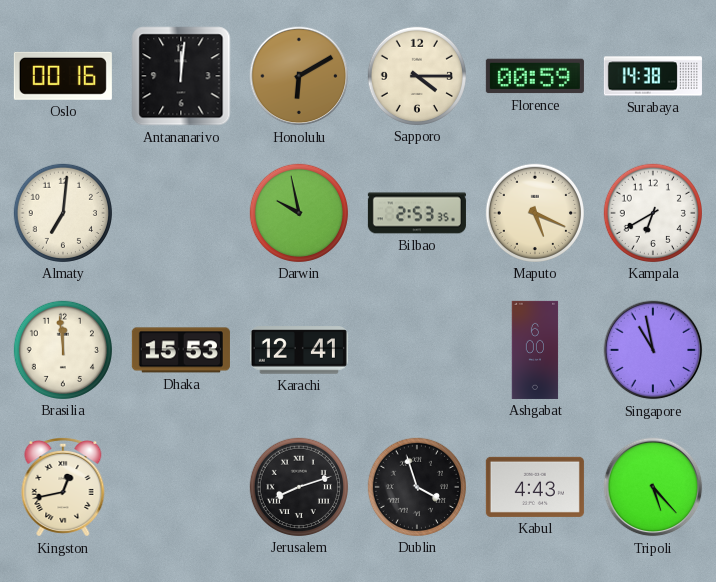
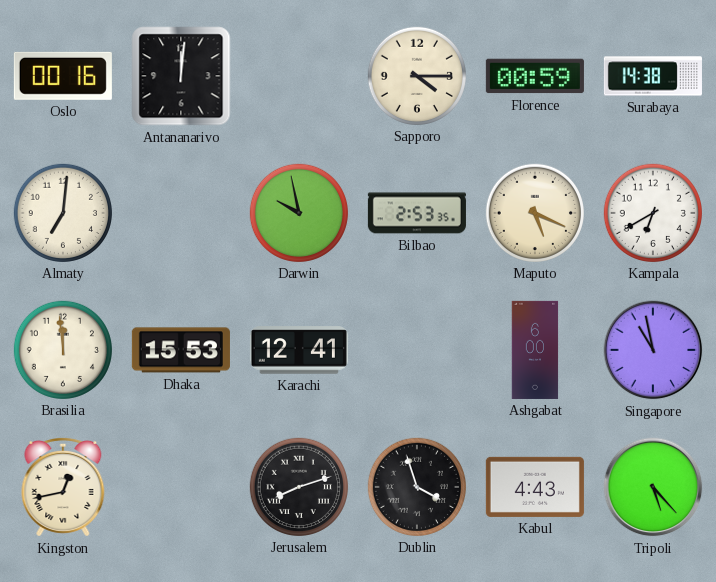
Honolulu: 6:10 -> none
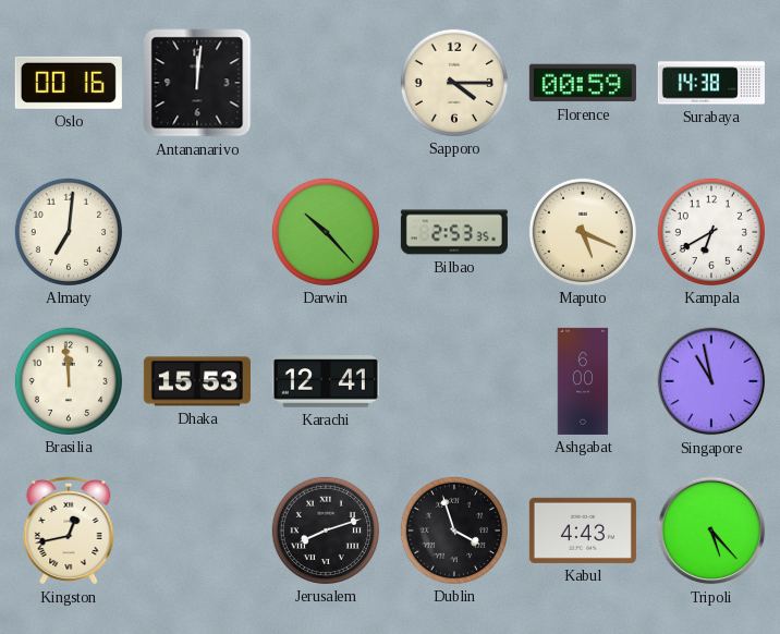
Darwin: 9:58 -> 10:23
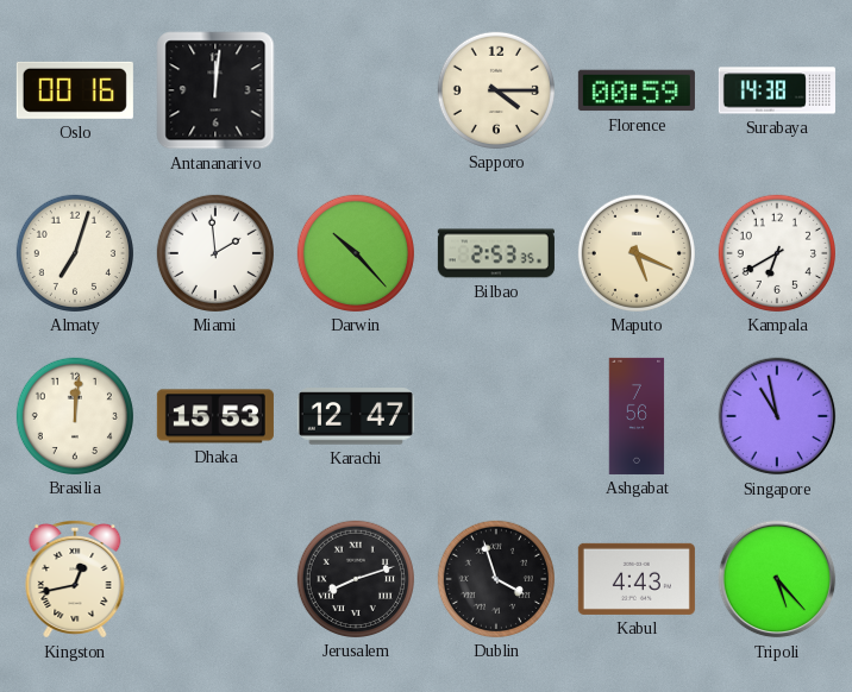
Almaty: 7:01 -> 7:03
Miami: none -> 1:59
Brasilia: 11:59 -> 12:01
Karachi: 12:41 -> 12:47
Ashgabat: 6:00 -> 7:56
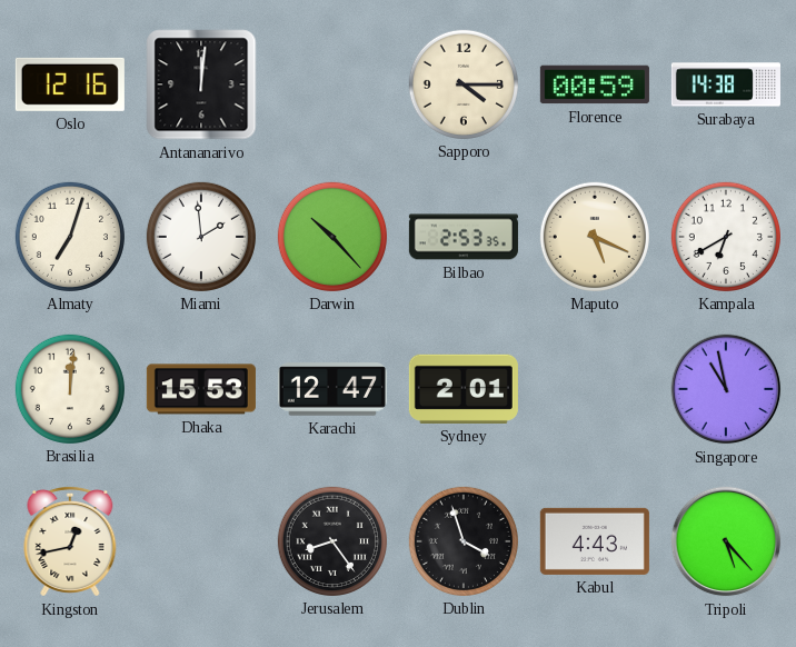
Oslo: 00:16 -> 12:16
Sydney: none -> 2:01
Ashgabat: 7:56 -> none
Jerusalem: 8:12 -> 8:24
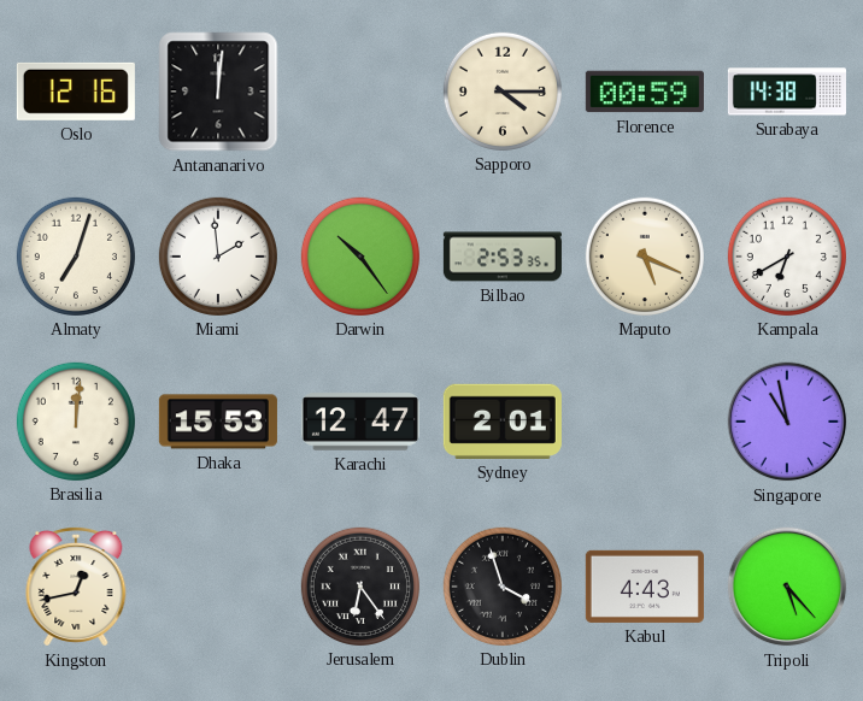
Darwin: 10:23 -> 10:24
Jerusalem: 8:24 -> 6:24
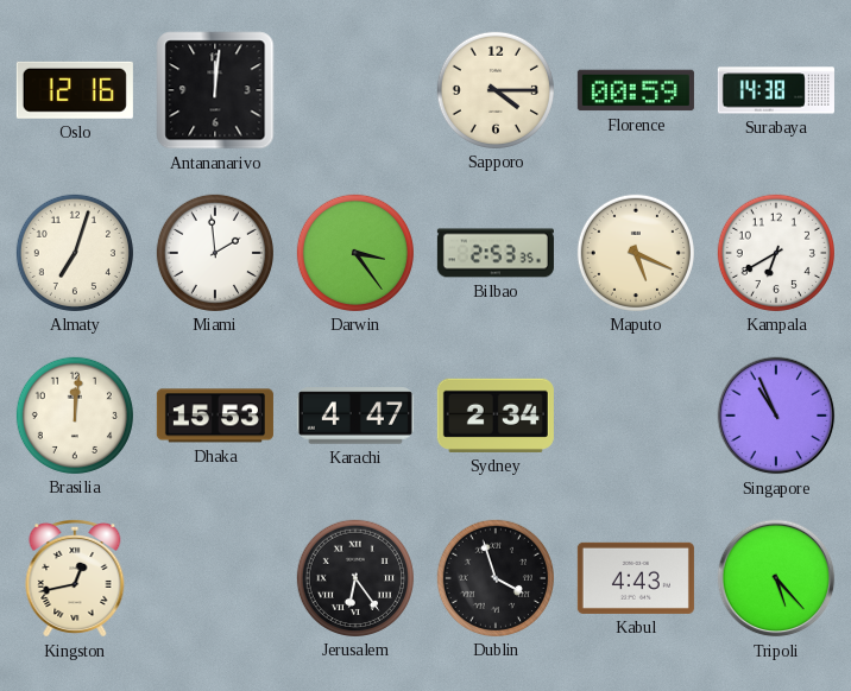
Darwin: 10:24 -> 3:24
Karachi: 12:47 -> 4:47
Sydney: 2:01 -> 2:34
Singapore: 10:58 -> 10:56
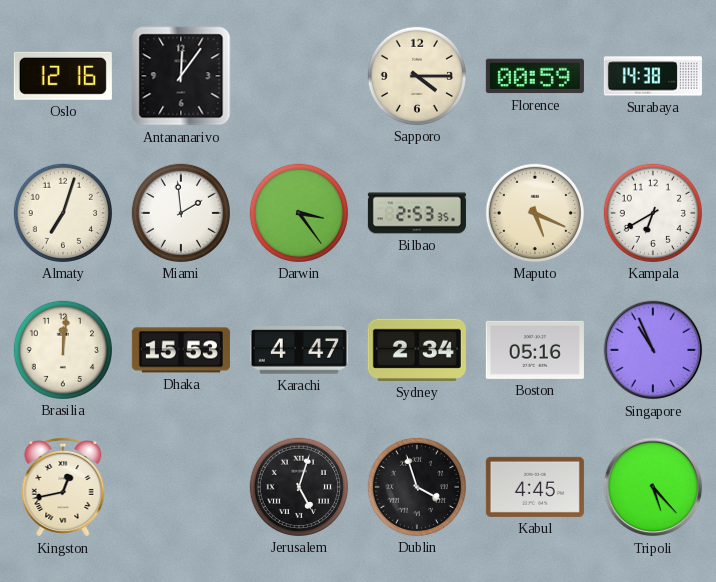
Antananarivo: 12:01 -> 12:06
Boston: none -> 05:16
Jerusalem: 6:24 -> 5:03
Kabul: 4:43 -> 4:45
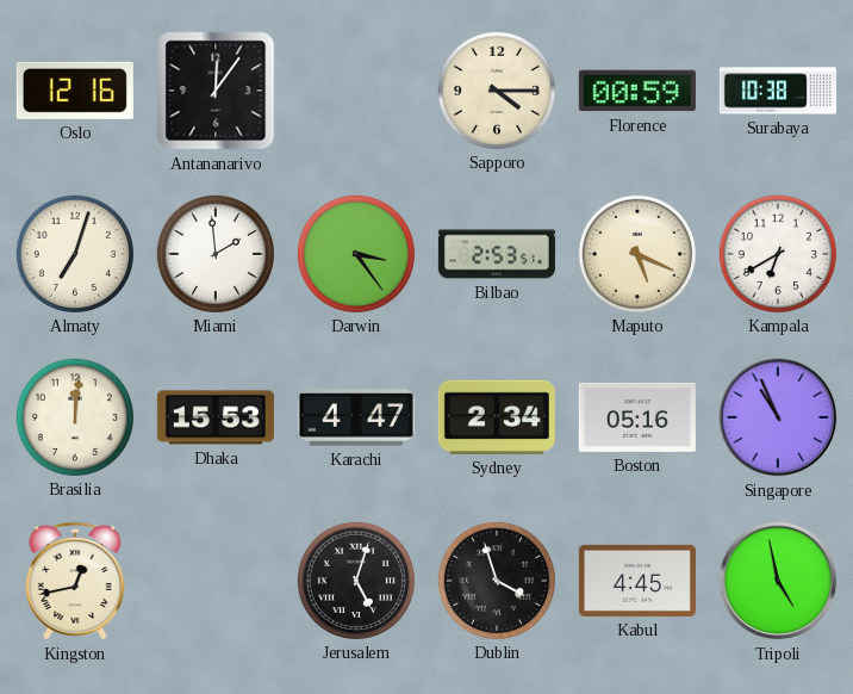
Surabaya: 14:38 -> 10:38
Bilbao: 2:53:35 -> 2:53:51
Tripoli: 5:23 -> 4:58
